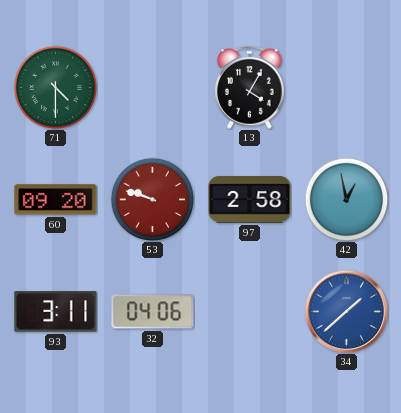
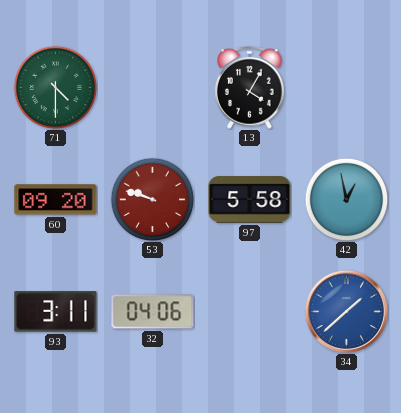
97: 2:58 -> 5:58
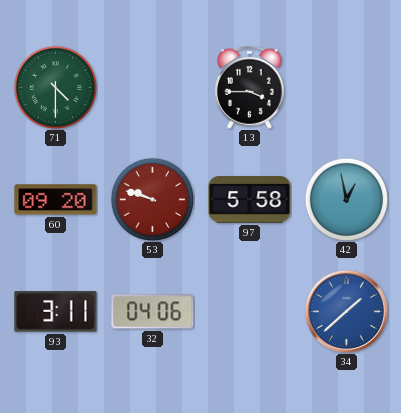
13: 4:05 -> 3:45
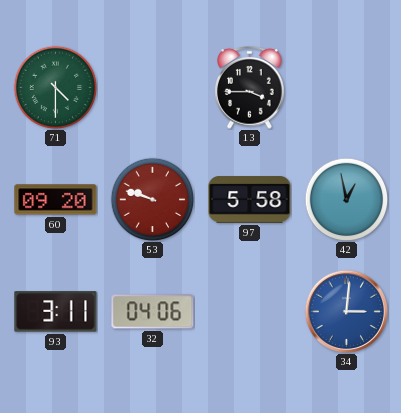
34: 1:38 -> 3:01
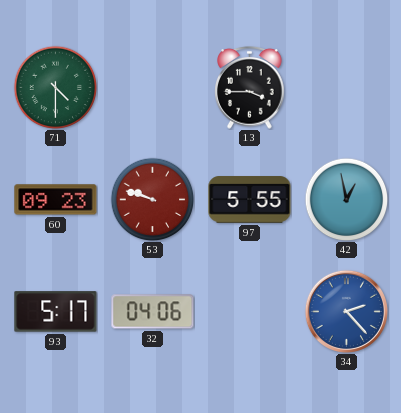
60: 09:20 -> 09:23
97: 5:58 -> 5:55
93: 3:11 -> 5:17
34: 3:01 -> 2:23
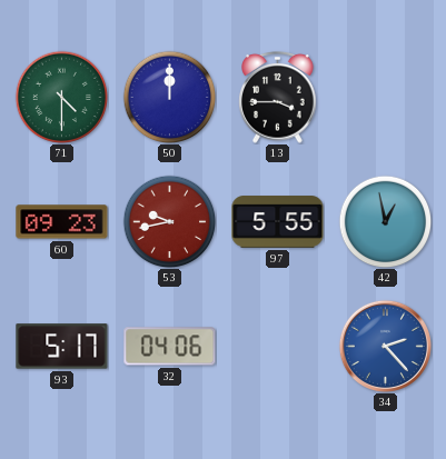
50: none -> 12:00
53: 9:48 -> 9:43
